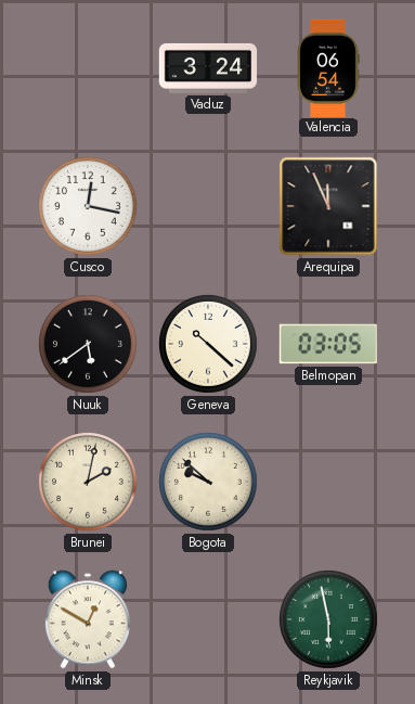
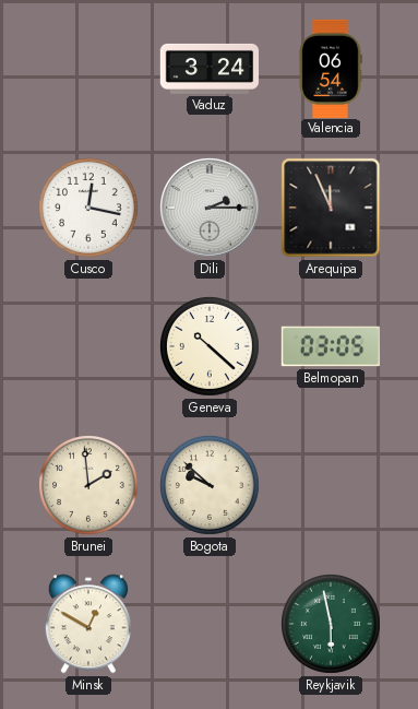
Dili: none -> 2:15
Nuuk: 5:39 -> none
Brunei: 2:02 -> 1:59
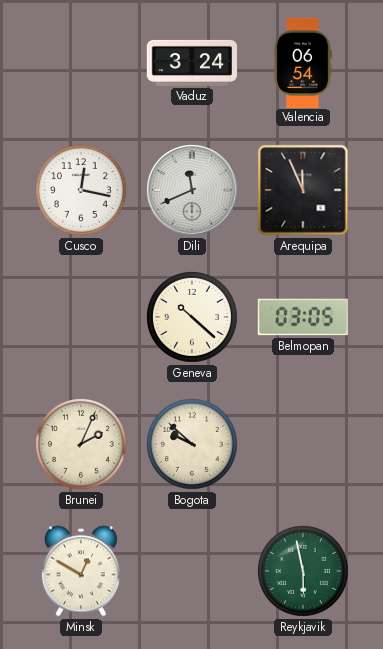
Dili: 2:15 -> 11:41
Brunei: 1:59 -> 2:04
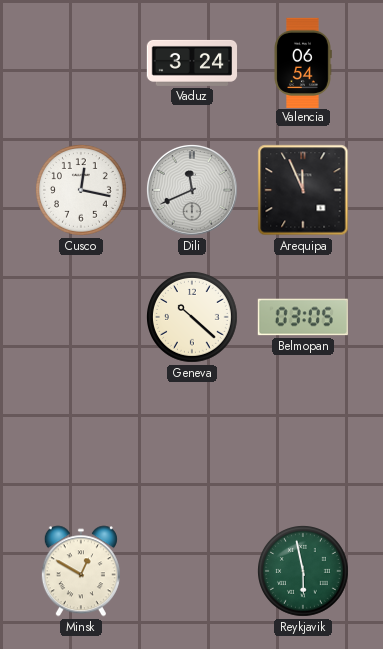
Brunei: 2:04 -> none
Bogota: 9:52 -> none
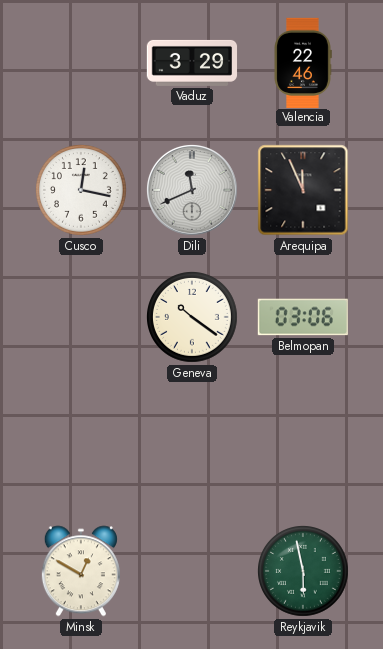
Vaduz: 3:24 -> 3:29
Valencia: 06:54 -> 22:46
Geneva: 10:22 -> 10:21
Belmopan: 03:05 -> 03:06
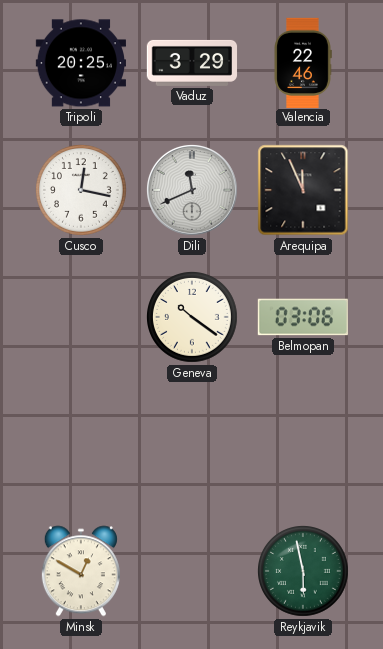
Tripoli: none -> 20:25
